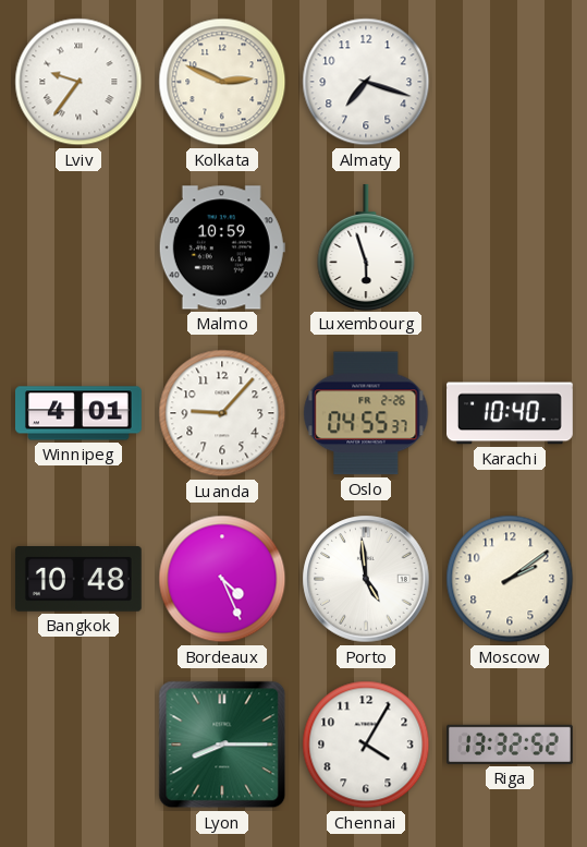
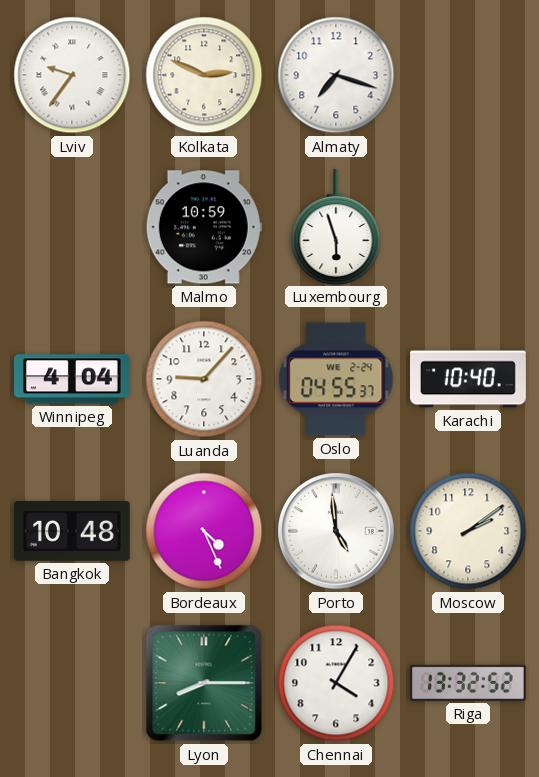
Winnipeg: 4:01 -> 4:04
Oslo date: FR 2-26 -> WE 2-24
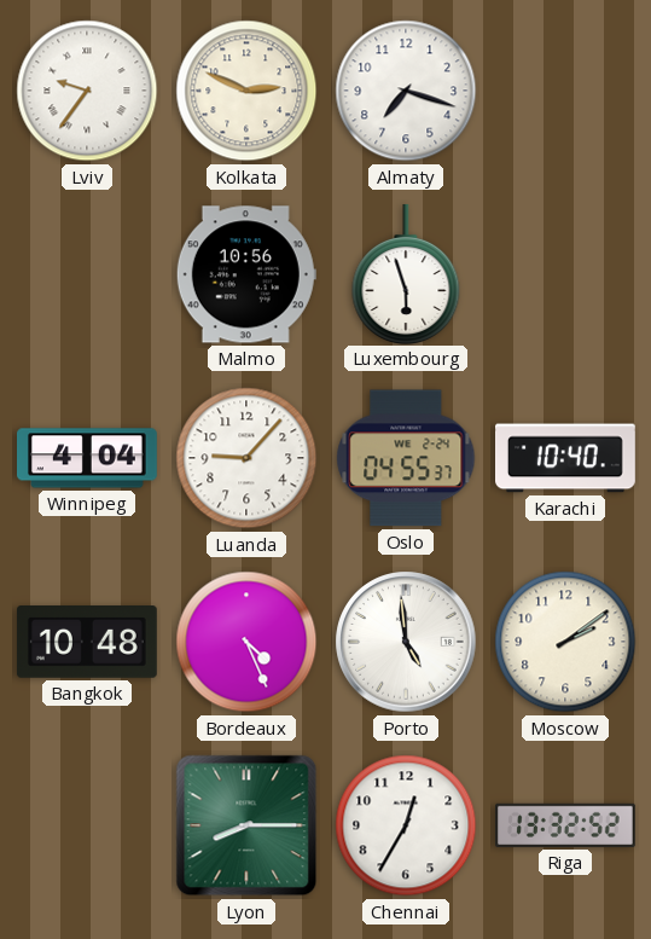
Malmo: 10:59 -> 10:56
Chennai: 4:05 -> 12:35
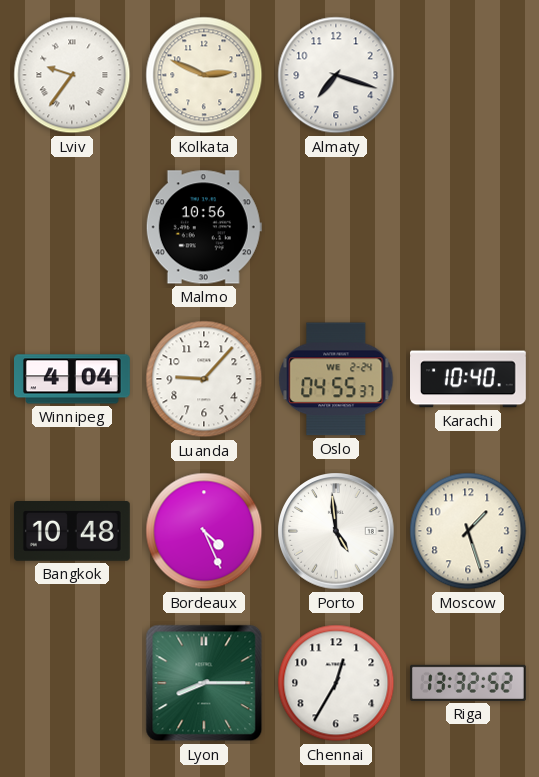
Luxembourg: 5:57 -> none
Moscow: 2:09 -> 1:27
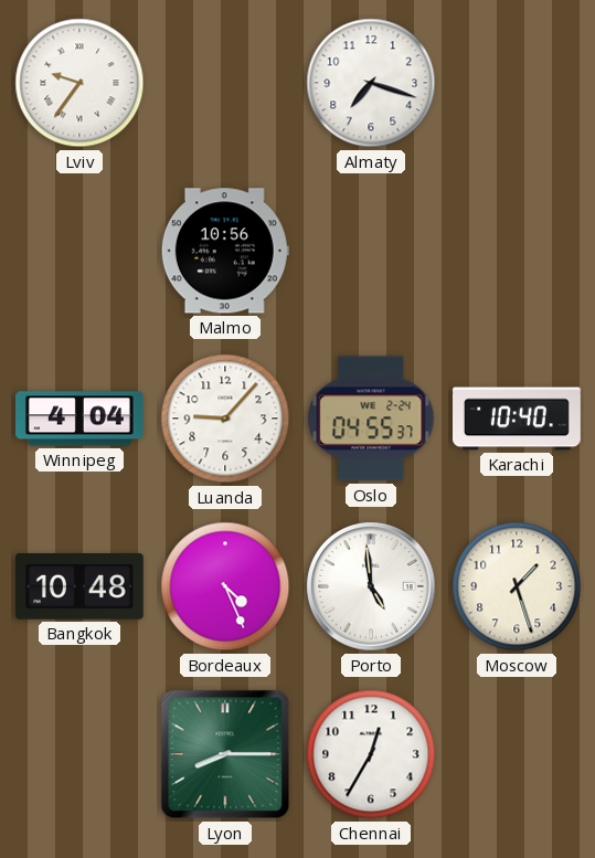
Kolkata: 2:49 -> none
Riga: 13:32 -> none
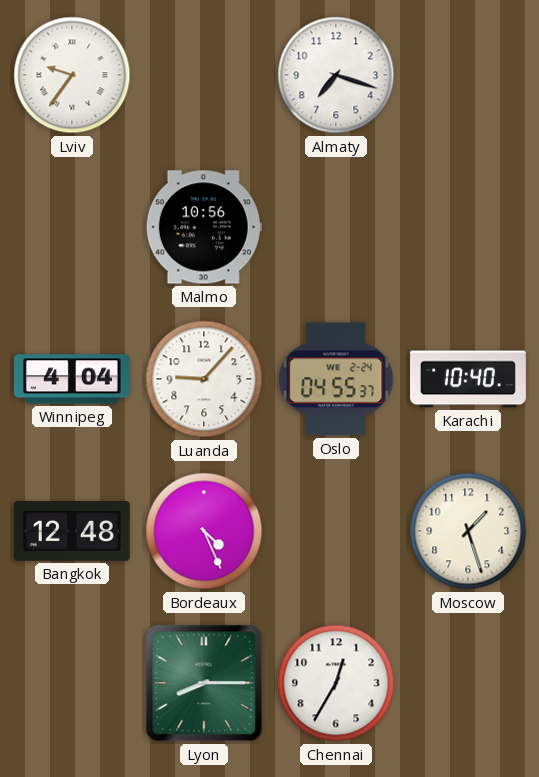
Bangkok: 10:48 -> 12:48
Porto: 4:59 -> none
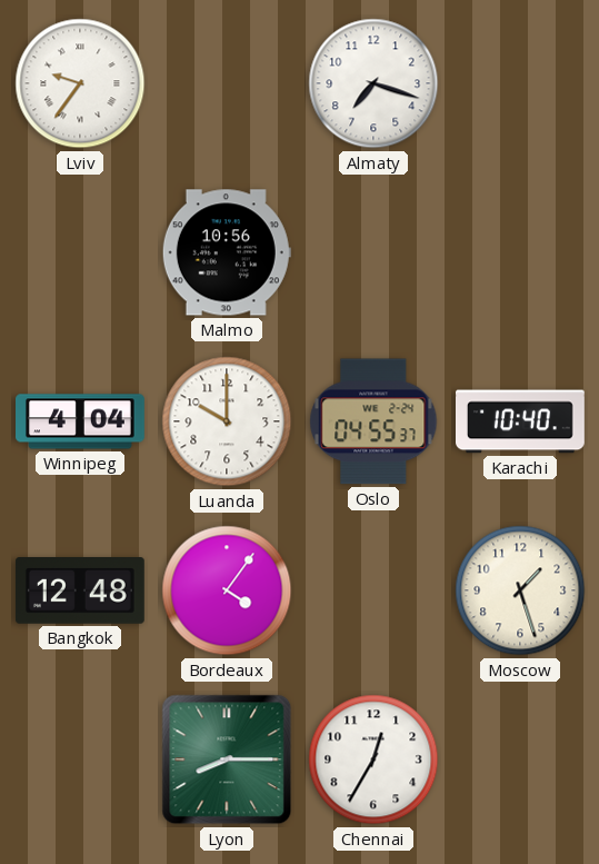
Luanda: 9:07 -> 10:00
Bordeaux: 4:26 -> 4:06
